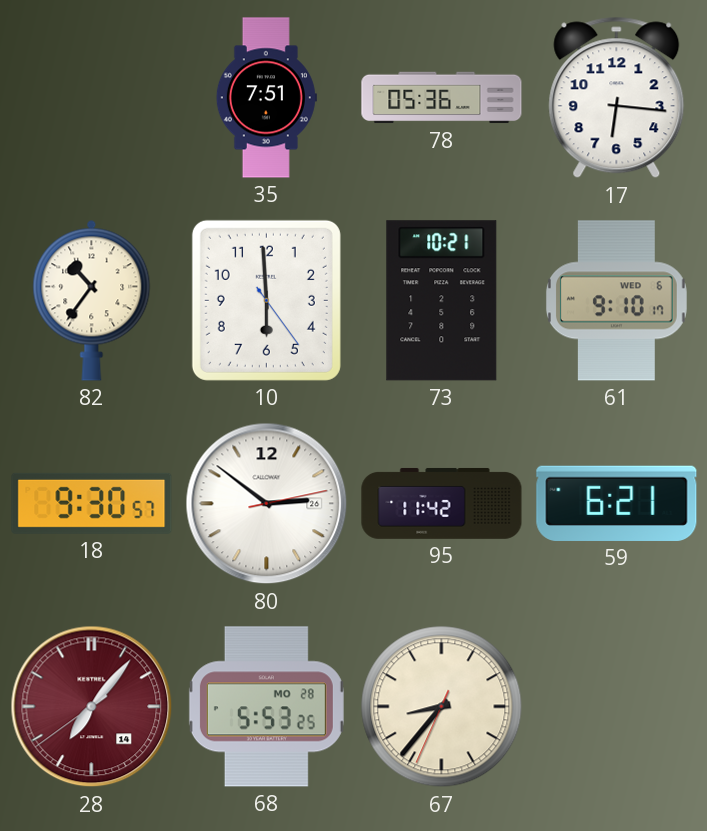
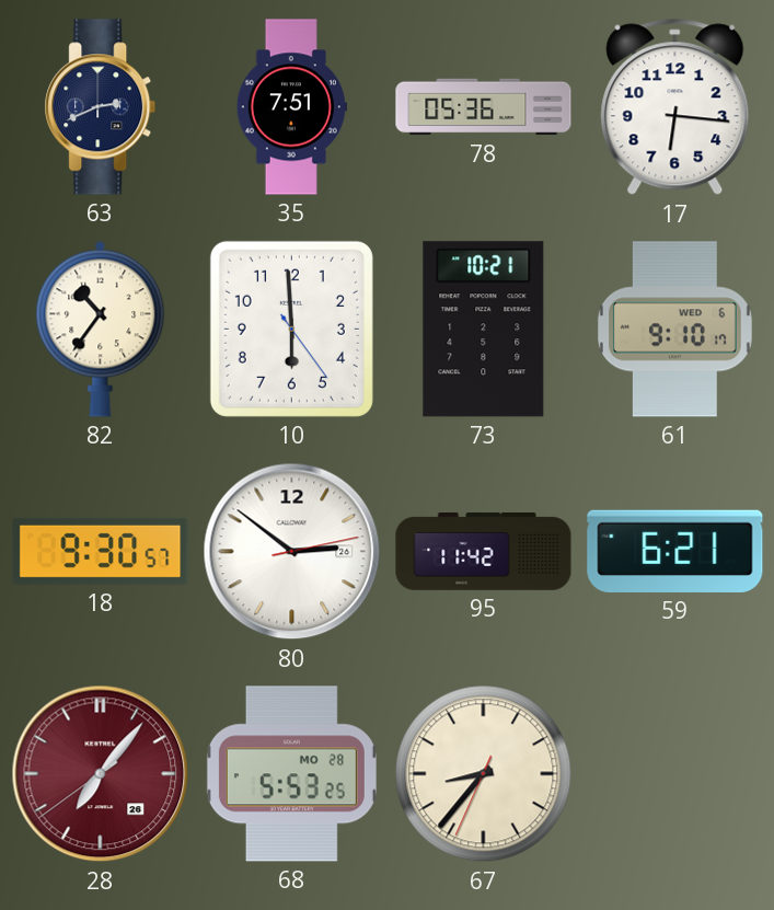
63: none -> 2:41
28 date: 14 -> 26
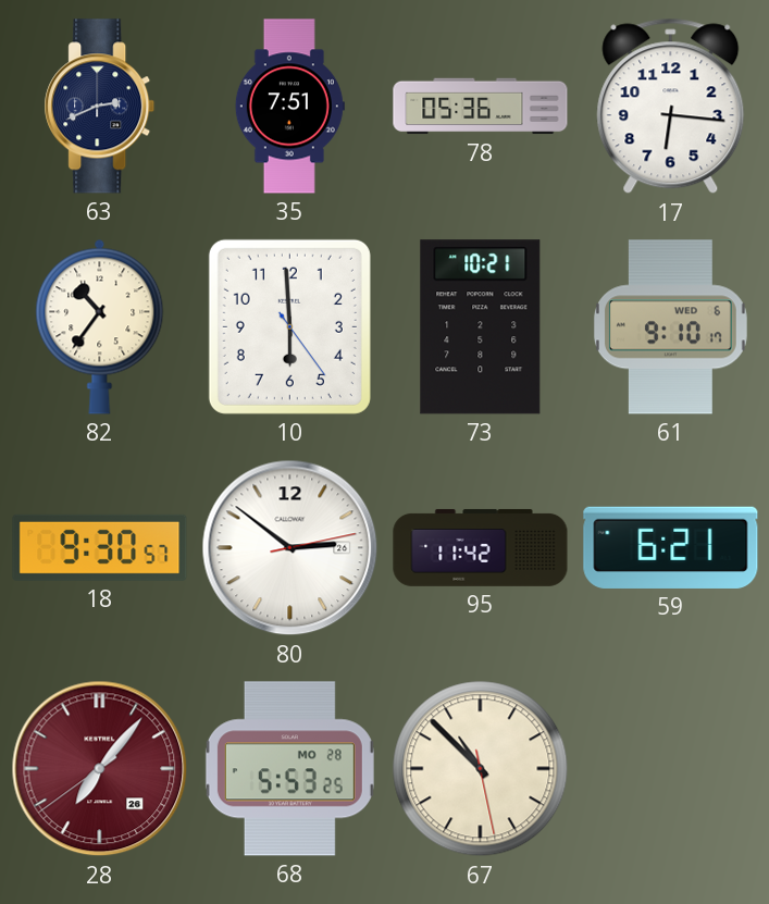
67: 8:36 -> 10:52
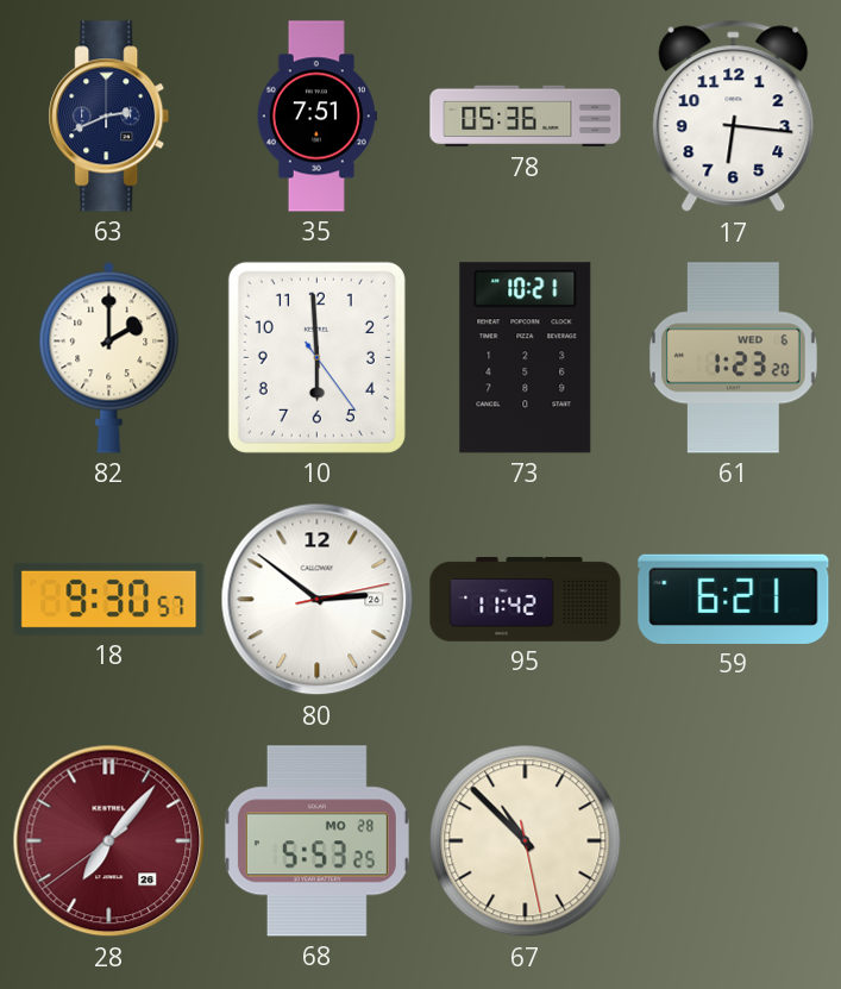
82: 10:36 -> 2:00
61: 9:10 -> 1:23
